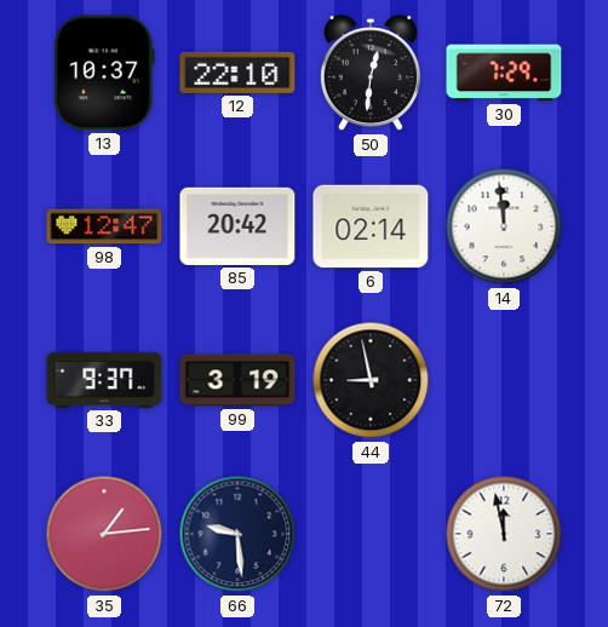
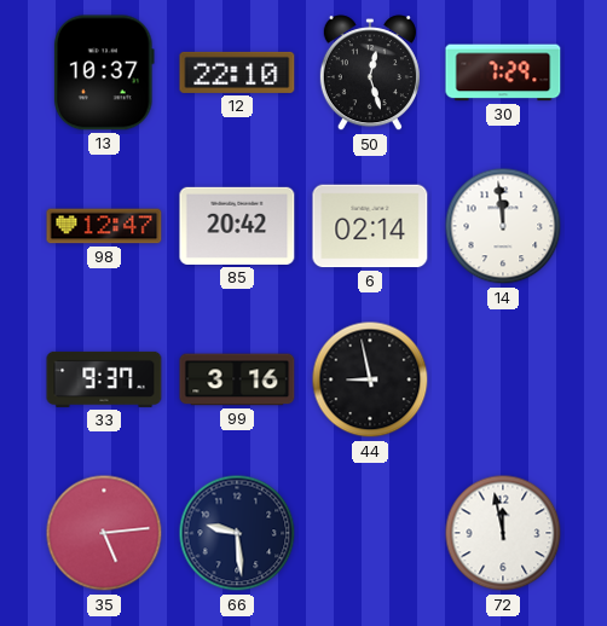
50: 12:31 -> 12:27
99: 3:19 -> 3:16
35: 1:14 -> 5:14
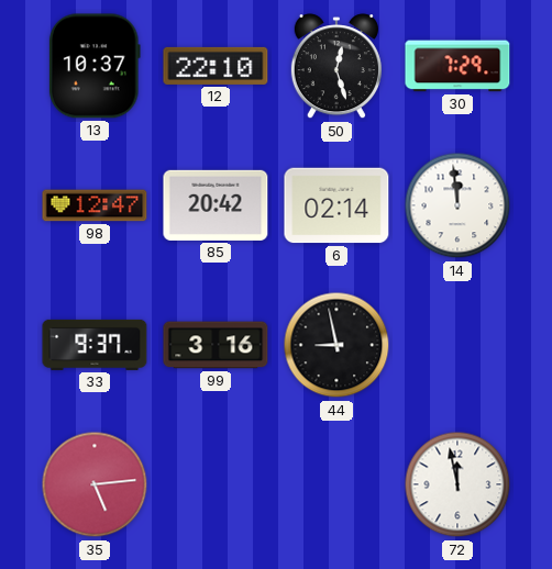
66: 9:29 -> none
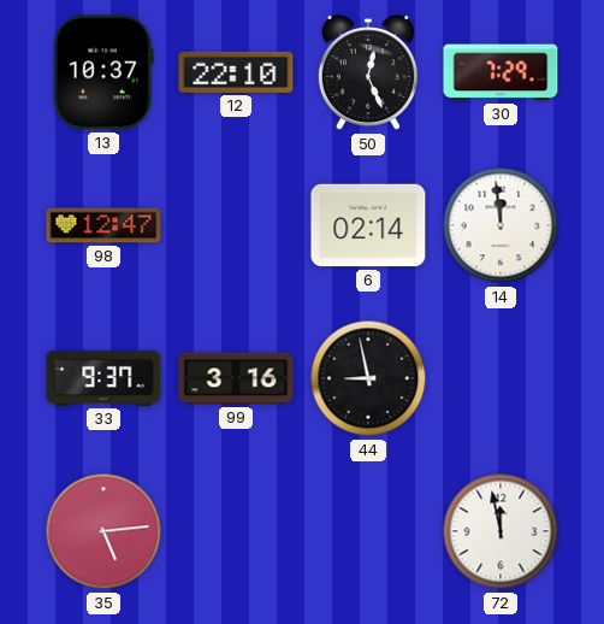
50: 12:27 -> 12:26
85: 20:42 -> none
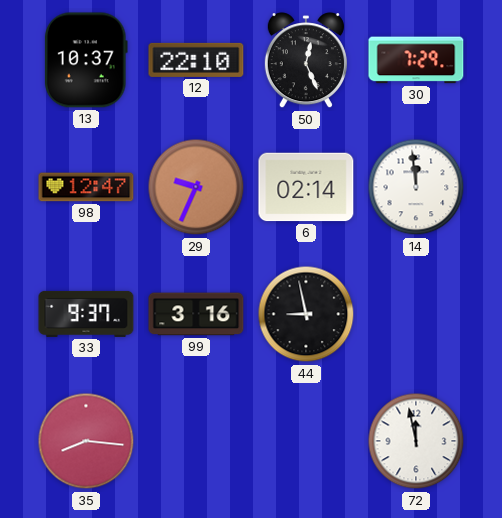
29: none -> 9:34
35: 5:14 -> 8:16
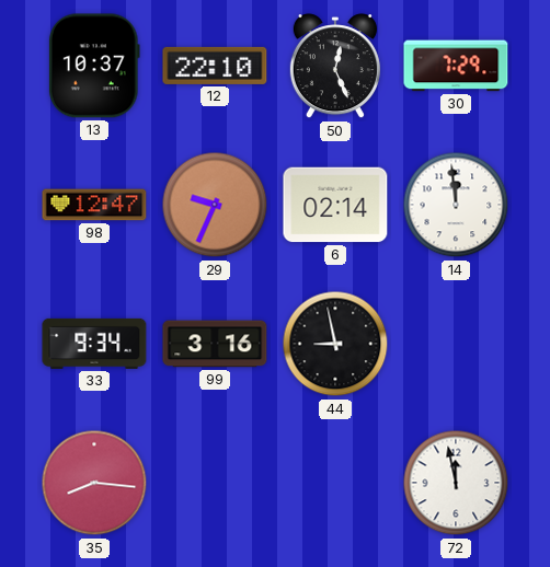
33: 9:37 -> 9:34
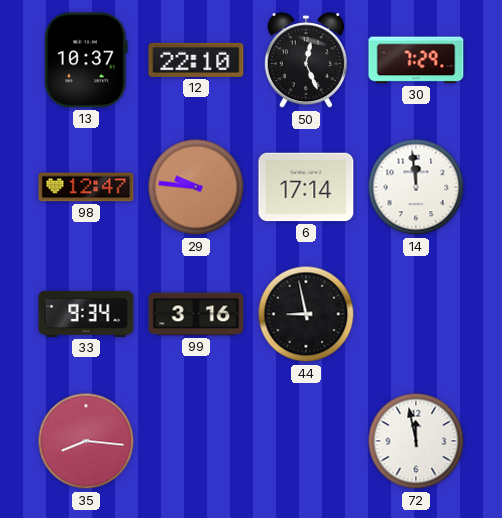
29: 9:34 -> 9:46
6: 02:14 -> 17:14
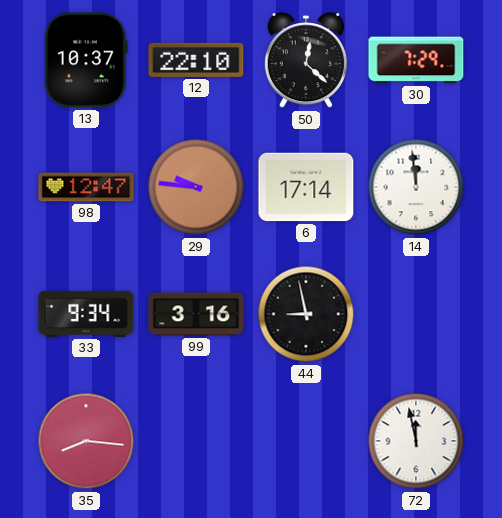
50: 12:26 -> 12:22
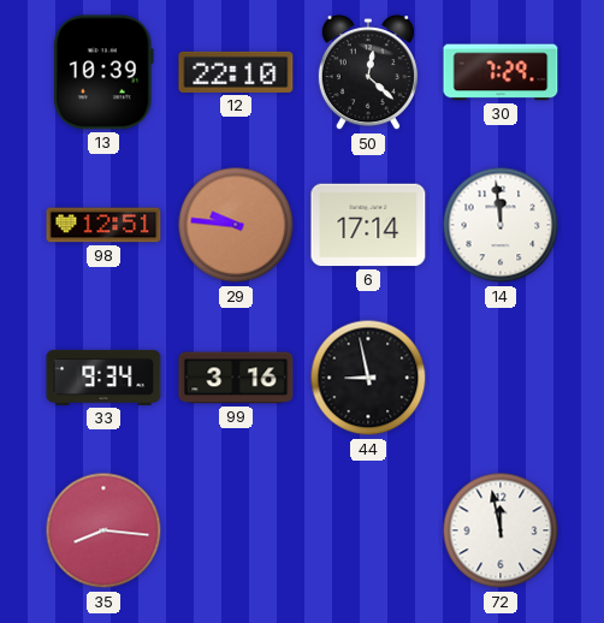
13: 10:37 -> 10:39
98: 12:47 -> 12:51
